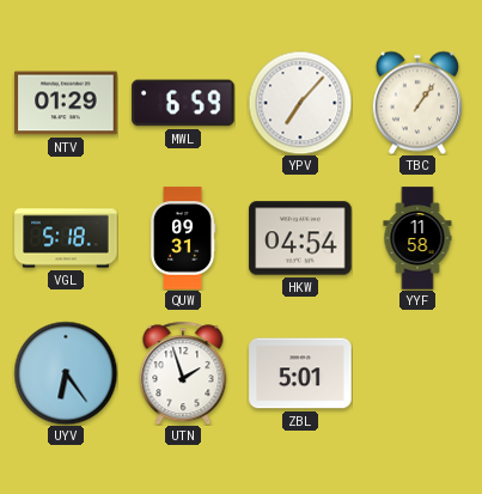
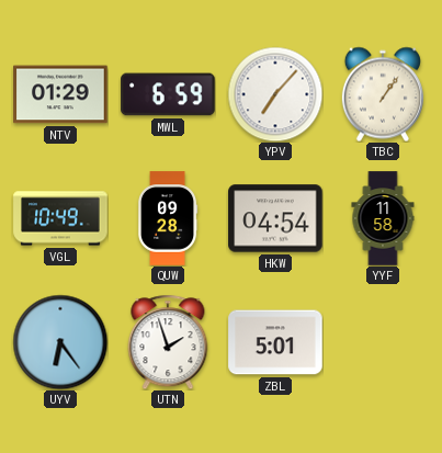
VGL: 5:18 -> 10:49
QUW: 09:31 -> 09:28
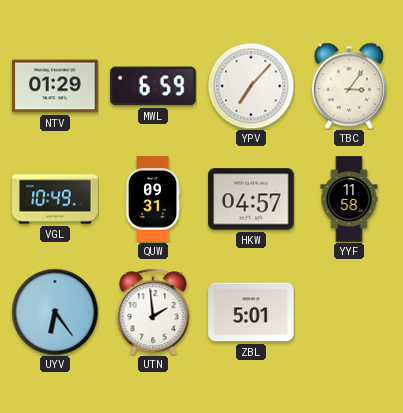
TBC: 1:06 -> 3:06
QUW: 09:28 -> 09:31
HKW: 04:54 -> 04:57
UTN: 1:57 -> 1:59
